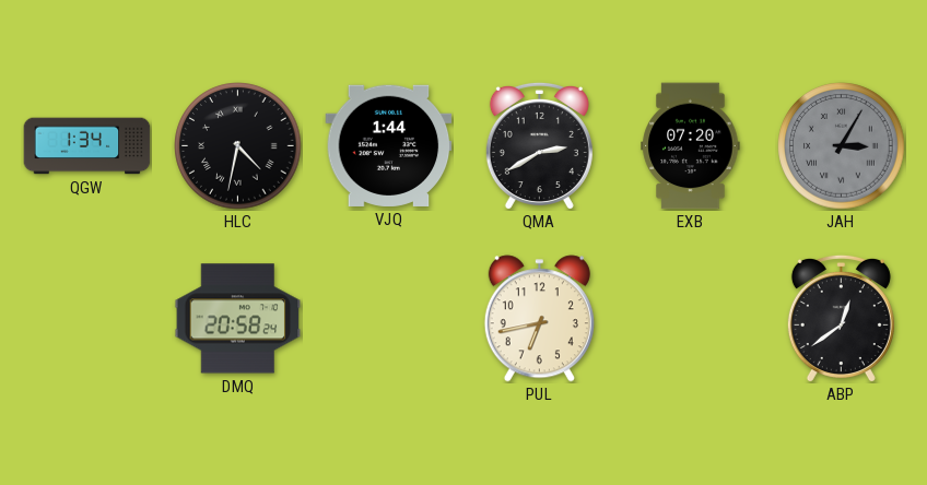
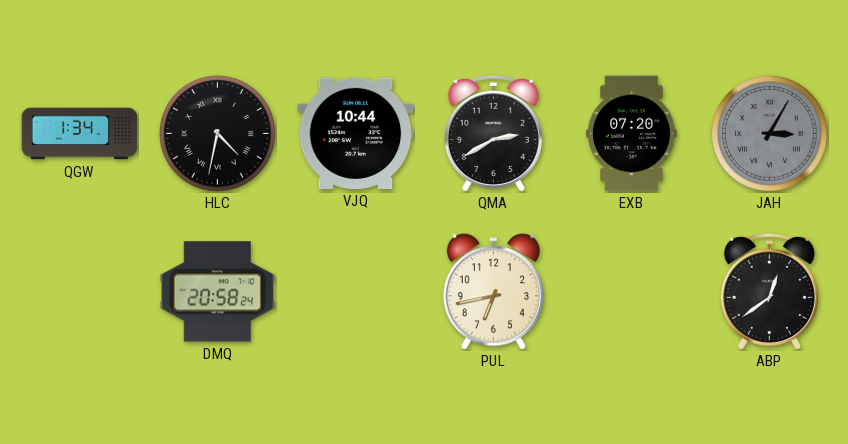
VJQ: 1:44 -> 10:44
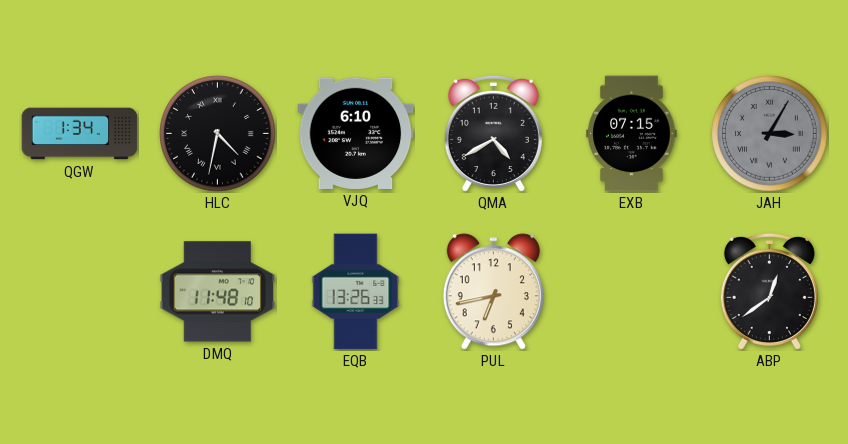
VJQ: 10:44 -> 6:10
QMA: 2:40 -> 4:40
EXB: 07:20 -> 07:15
DMQ: 20:58 -> 11:48
EQB: none -> 13:26
